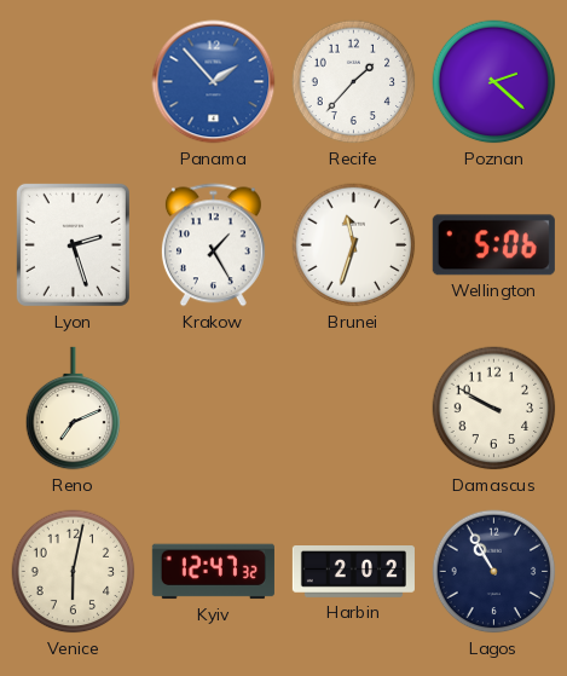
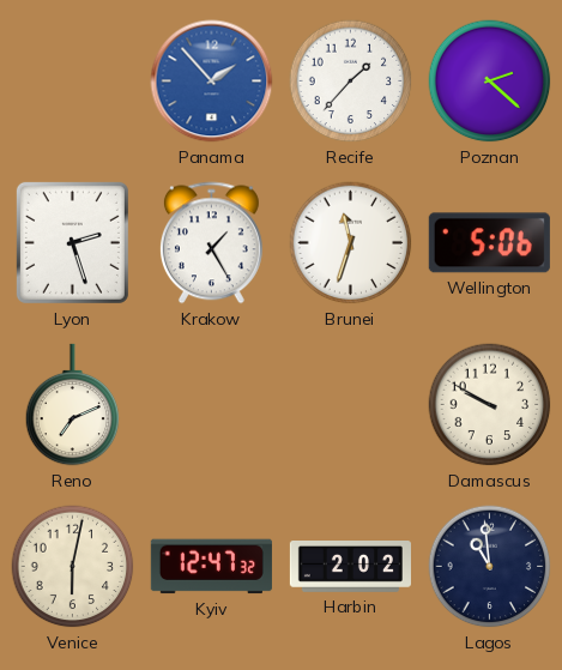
Lagos: 10:55 -> 10:59
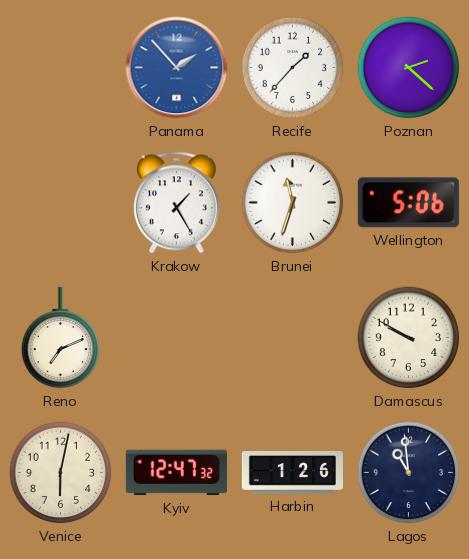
Lyon: 2:27 -> none
Harbin: 2:02 -> 1:26
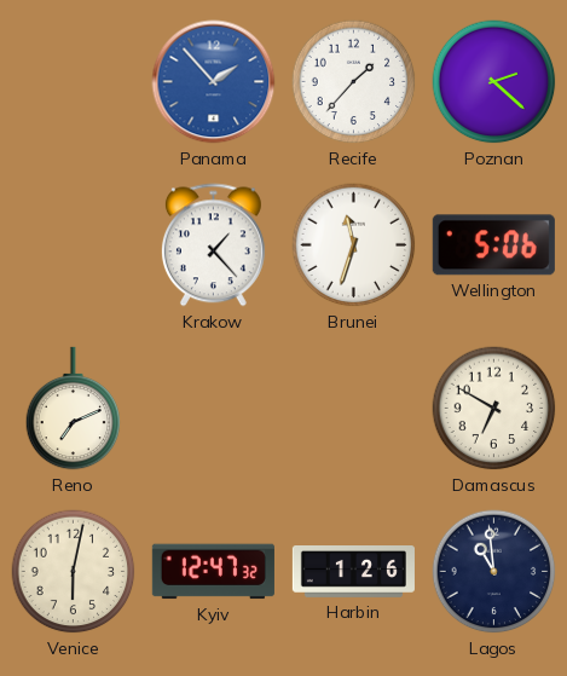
Krakow: 1:25 -> 1:23
Damascus: 9:50 -> 6:50
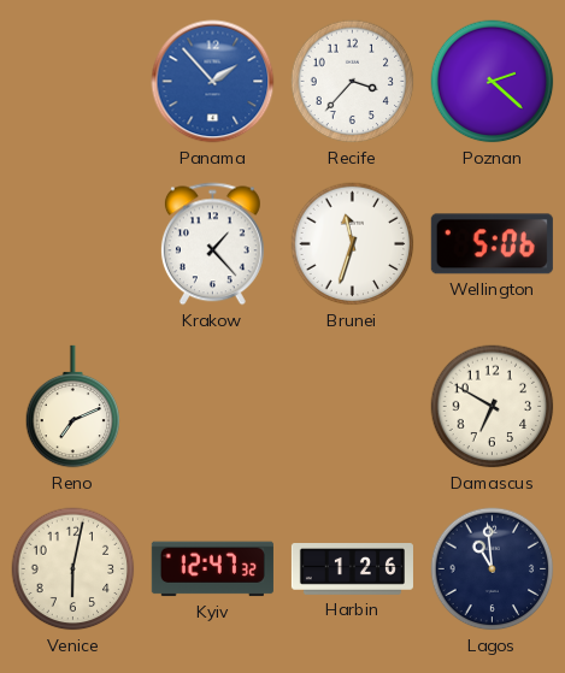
Recife: 1:37 -> 3:37
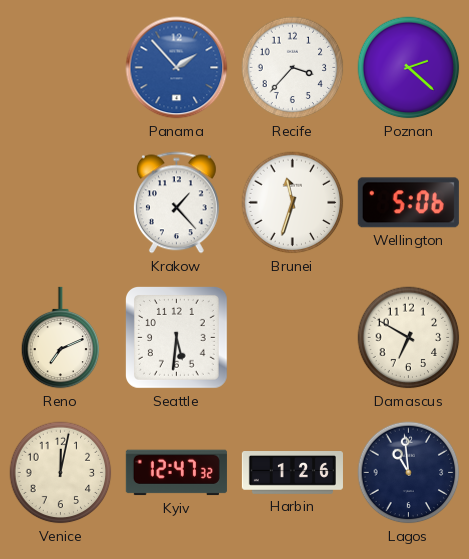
Seattle: none -> 5:31
Venice: 6:02 -> 12:02
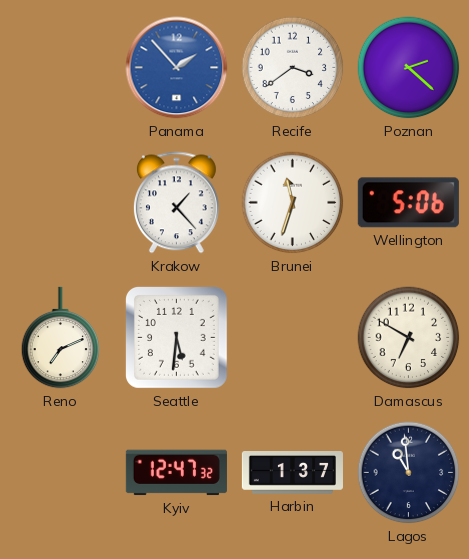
Recife: 3:37 -> 3:39
Venice: 12:02 -> none
Harbin: 1:26 -> 1:37
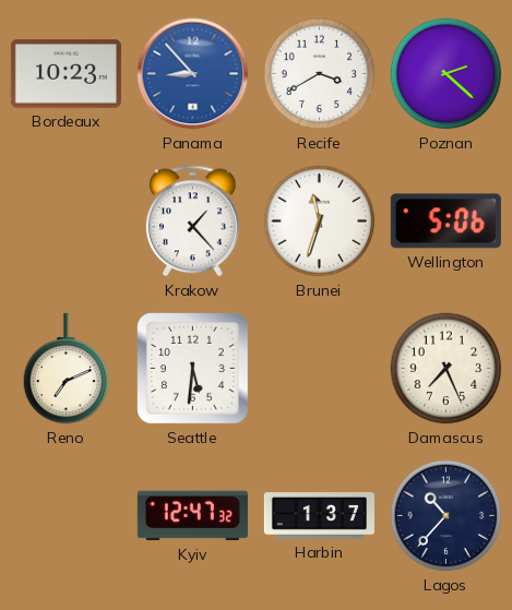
Bordeaux: none -> 10:23
Panama: 1:53 -> 8:53
Recife: 3:39 -> 3:40
Damascus: 6:50 -> 7:26
Lagos: 10:59 -> 10:37
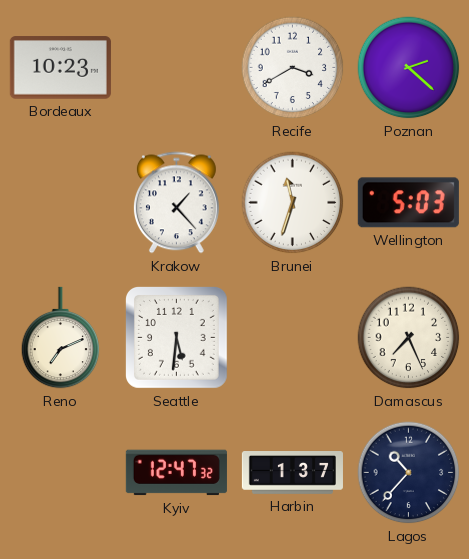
Panama: 8:53 -> none
Wellington: 5:06 -> 5:03
